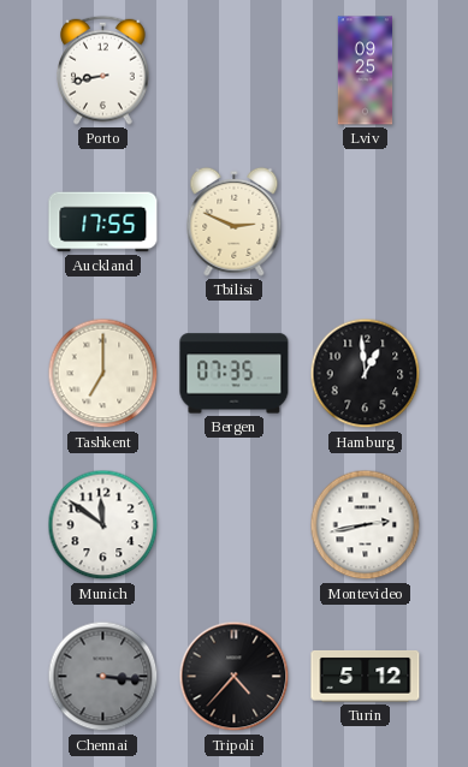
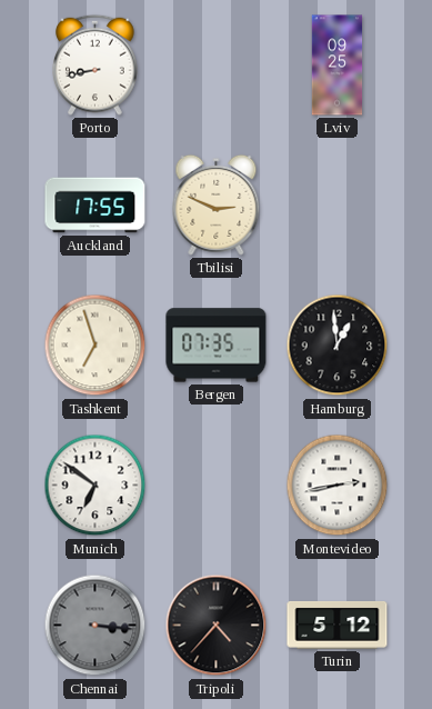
Tashkent: 7:00 -> 6:57
Munich: 11:51 -> 6:51
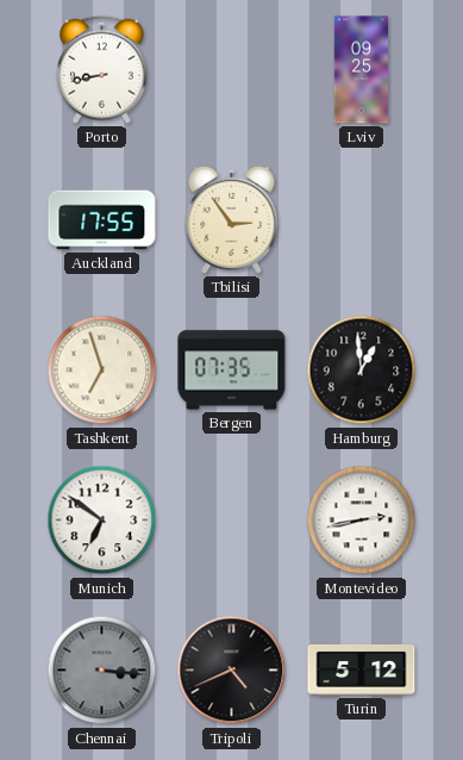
Tbilisi: 2:49 -> 2:54
Tripoli: 4:37 -> 4:41
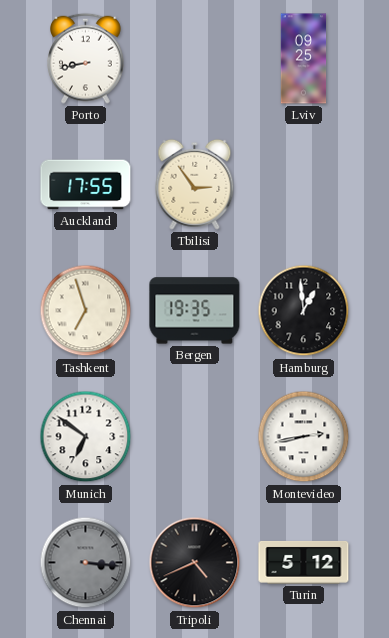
Bergen: 07:35 -> 19:35
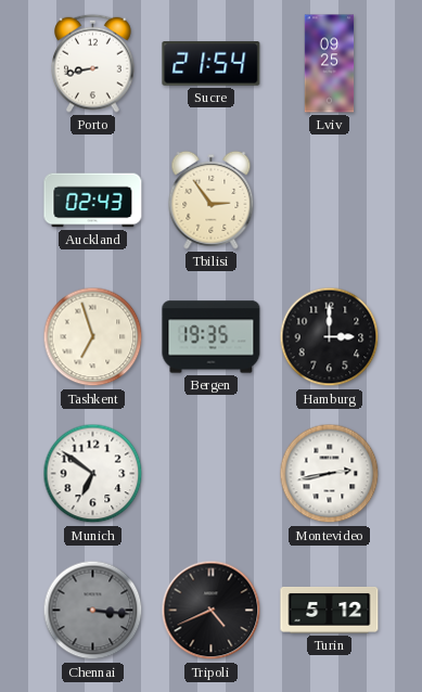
Sucre: none -> 21:54
Auckland: 17:55 -> 02:43
Hamburg: 12:59 -> 3:00
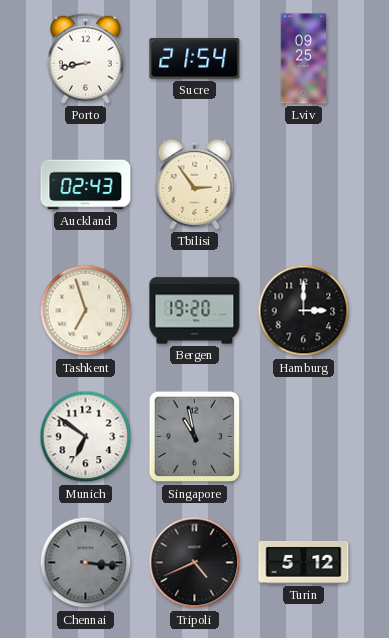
Bergen: 19:35 -> 19:20
Singapore: none -> 10:58
Montevideo: 2:43 -> none
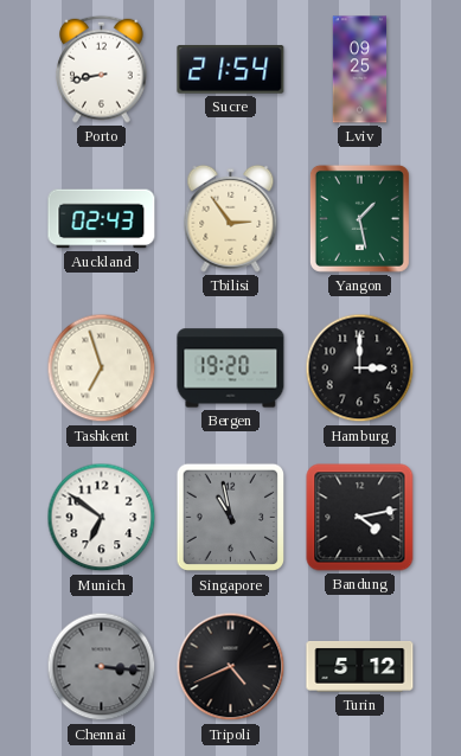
Yangon: none -> 1:28
Bandung: none -> 4:13
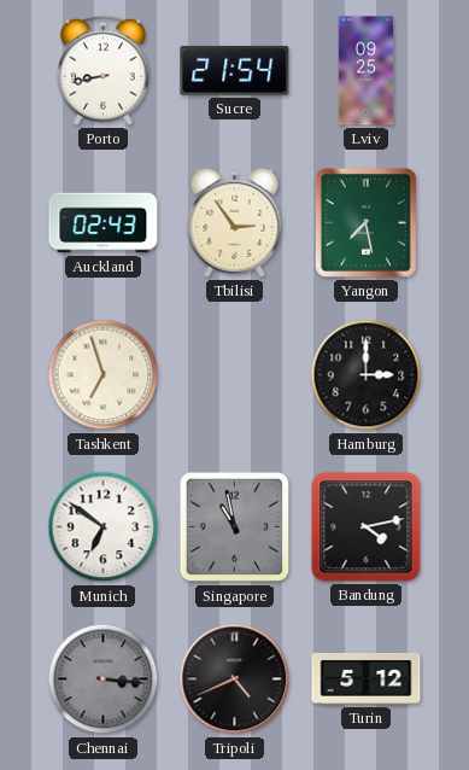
Yangon: 1:28 -> 7:28
Bergen: 19:20 -> none
